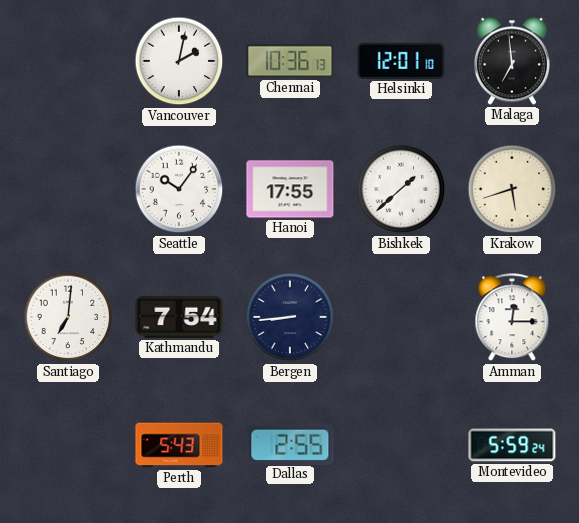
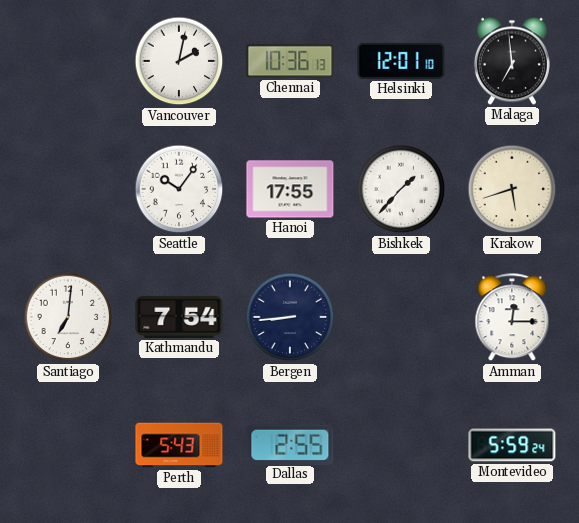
Bishkek: 1:38 -> 1:37
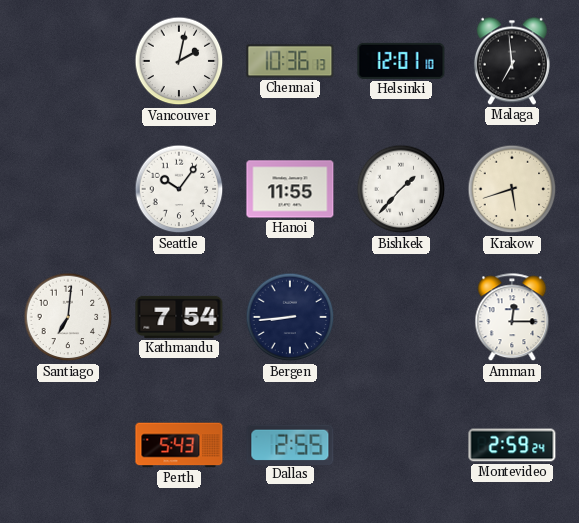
Hanoi: 17:55 -> 11:55
Montevideo: 5:59 -> 2:59
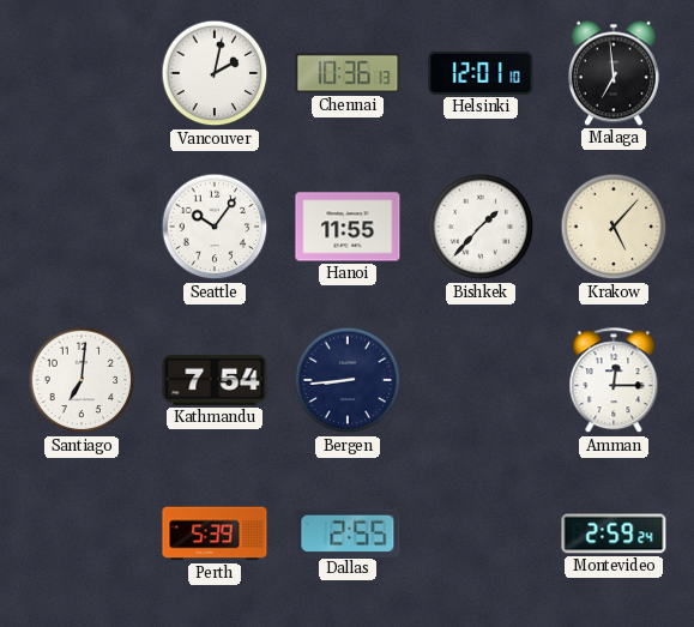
Krakow: 5:42 -> 5:07
Perth: 5:43 -> 5:39
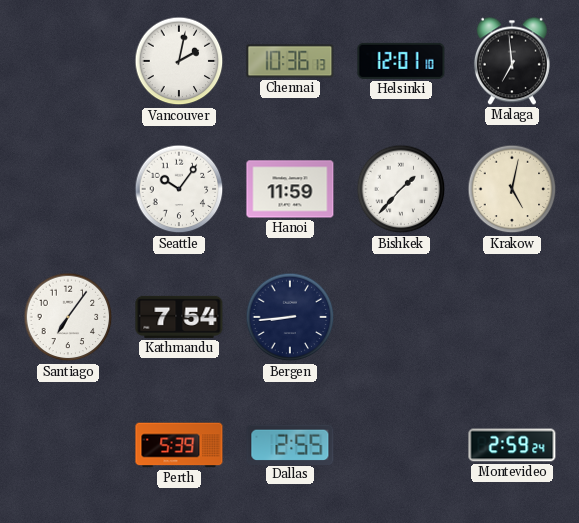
Hanoi: 11:55 -> 11:59
Krakow: 5:07 -> 5:02
Santiago: 7:01 -> 7:06
Amman: 12:15 -> none
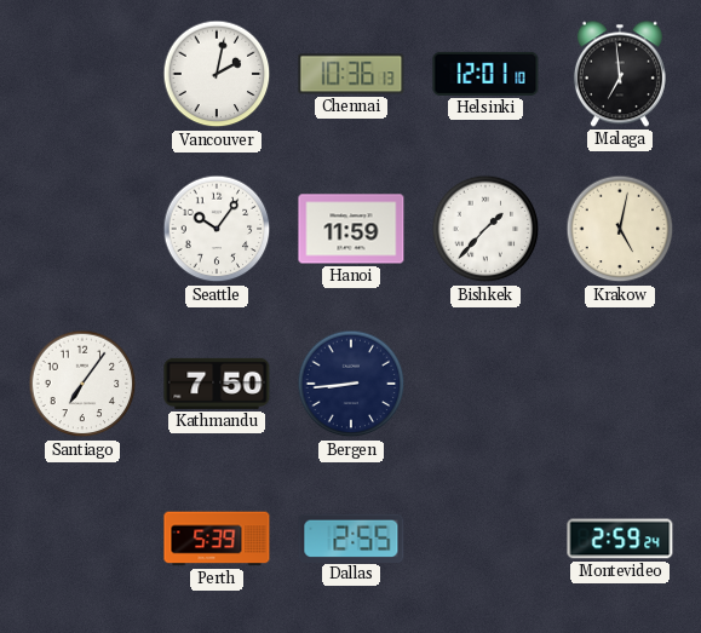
Kathmandu: 7:54 -> 7:50
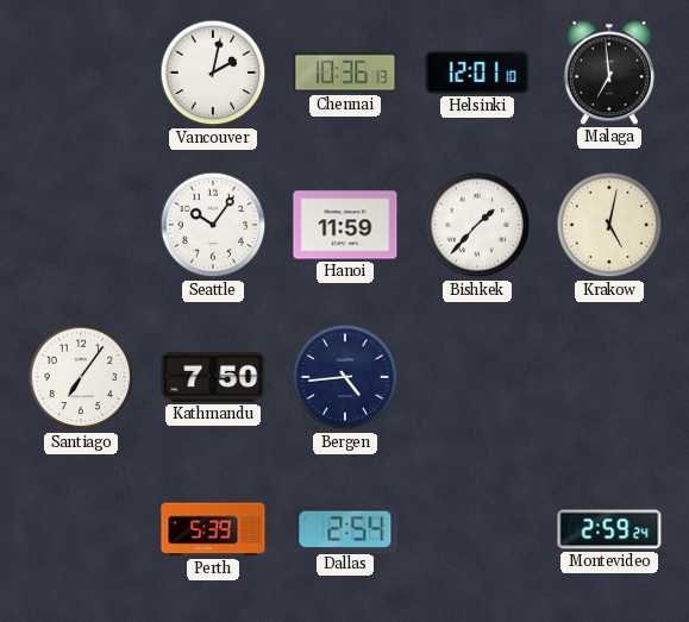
Bergen: 8:44 -> 4:44
Dallas: 2:55 -> 2:54
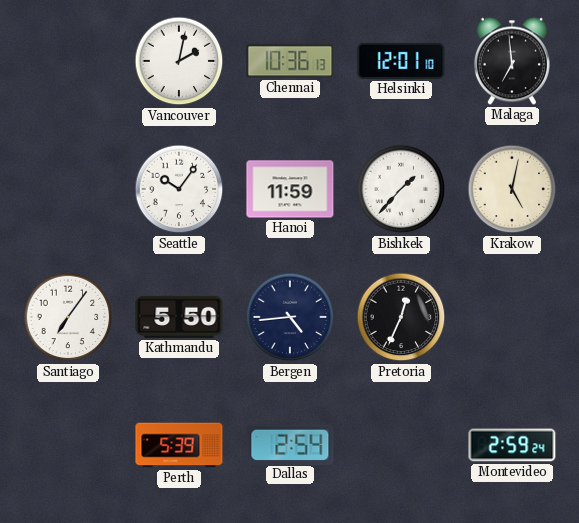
Kathmandu: 7:50 -> 5:50
Pretoria: none -> 12:34
